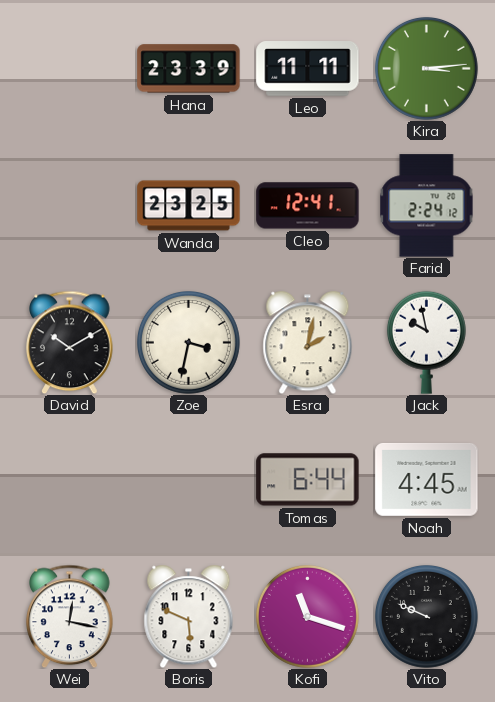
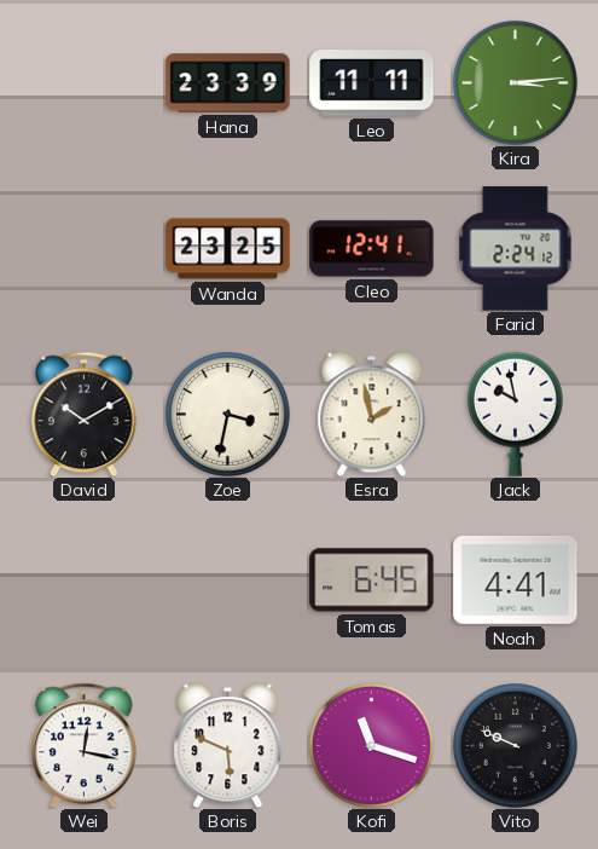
Esra: 2:02 -> 1:58
Tomas: 6:44 -> 6:45
Noah: 4:45 -> 4:41
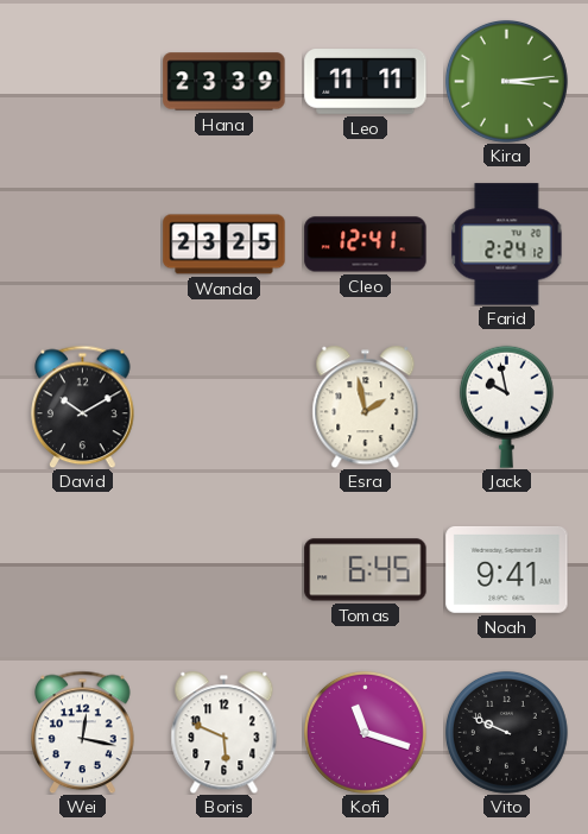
Zoe: 3:32 -> none
Noah: 4:41 -> 9:41
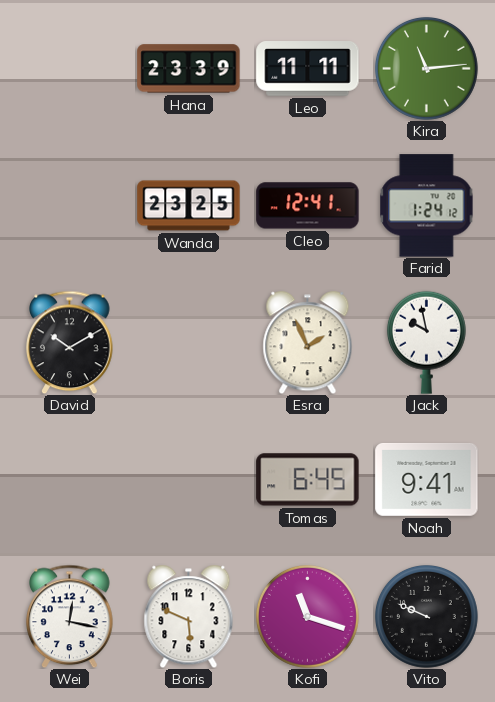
Kira: 3:14 -> 11:14
Farid: 2:24 -> 1:24
Esra: 1:58 -> 1:56
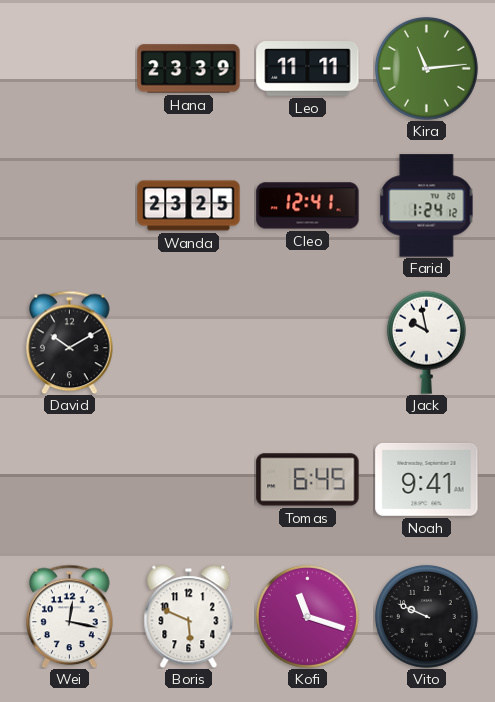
Esra: 1:56 -> none
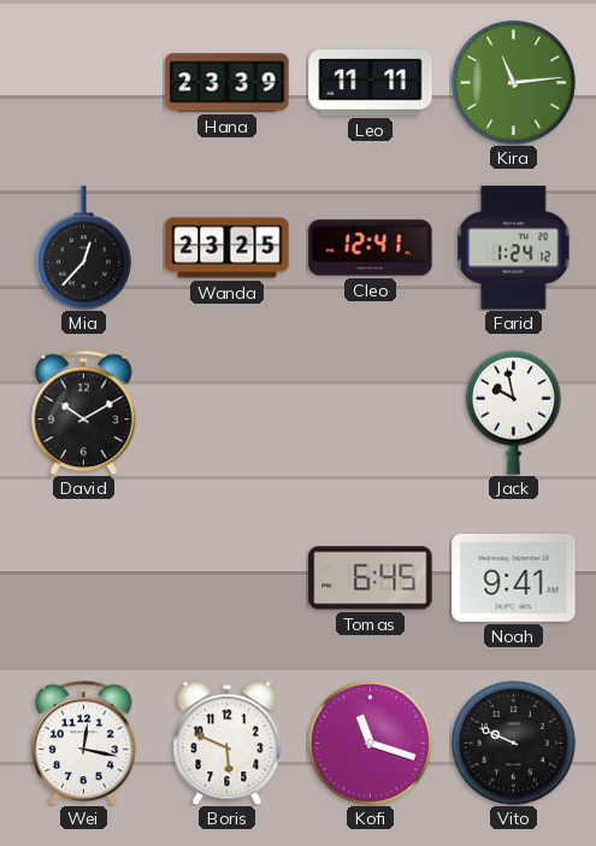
Mia: none -> 12:37
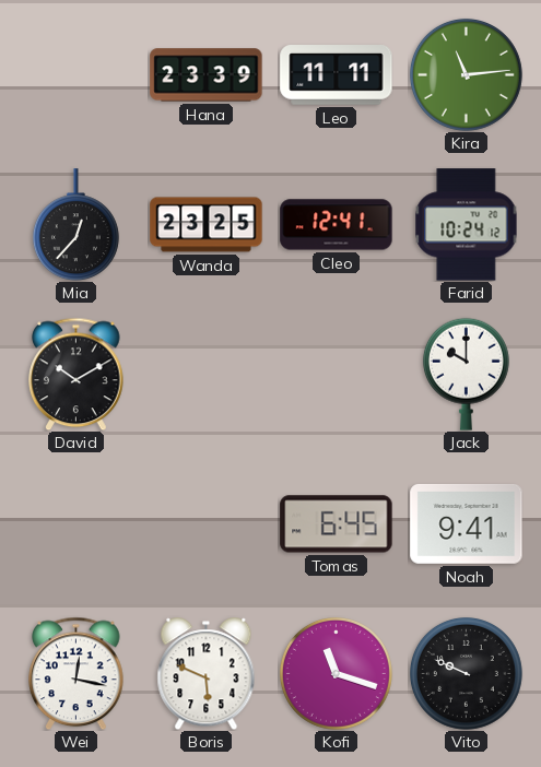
Farid: 1:24 -> 10:24
Jack: 9:58 -> 10:00
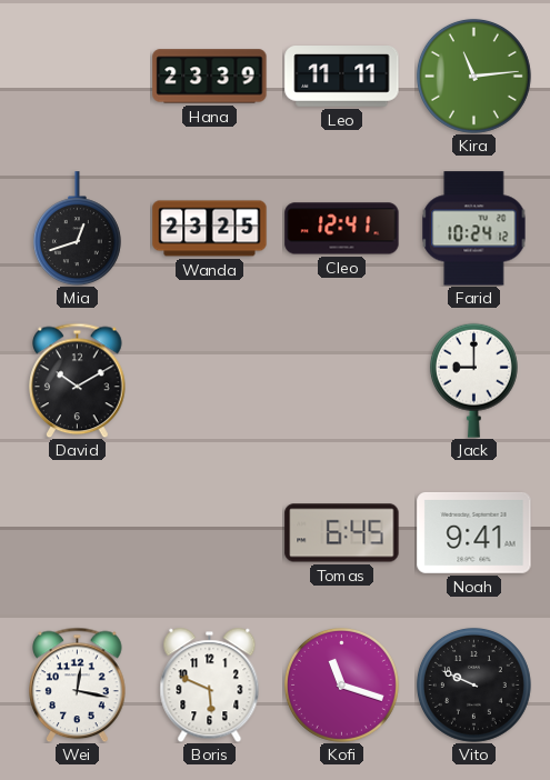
Mia: 12:37 -> 12:42
Jack: 10:00 -> 9:00
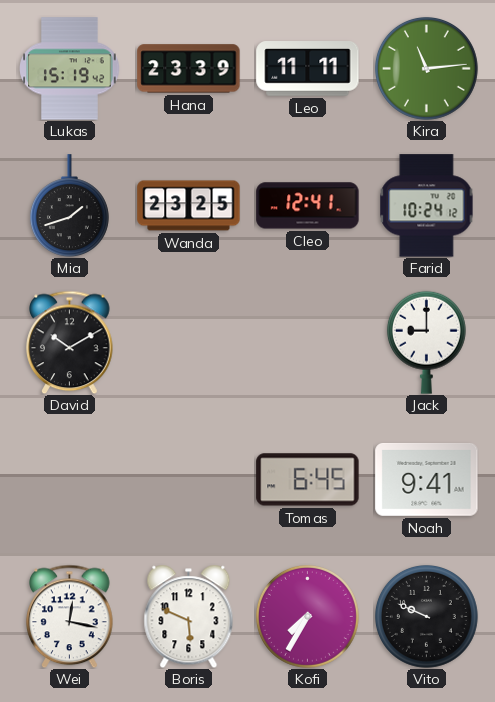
Lukas: none -> 15:19
Mia: 12:42 -> 1:42
Kofi: 11:18 -> 7:35
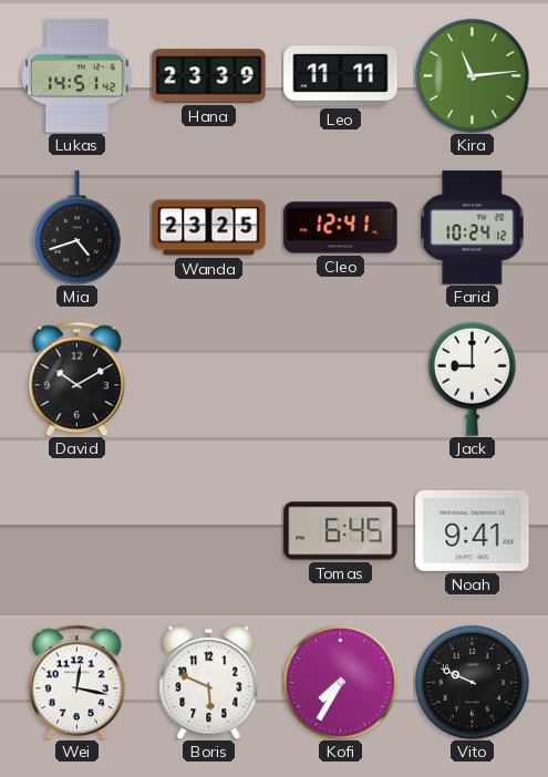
Lukas: 15:19 -> 14:51
Mia: 1:42 -> 4:42
